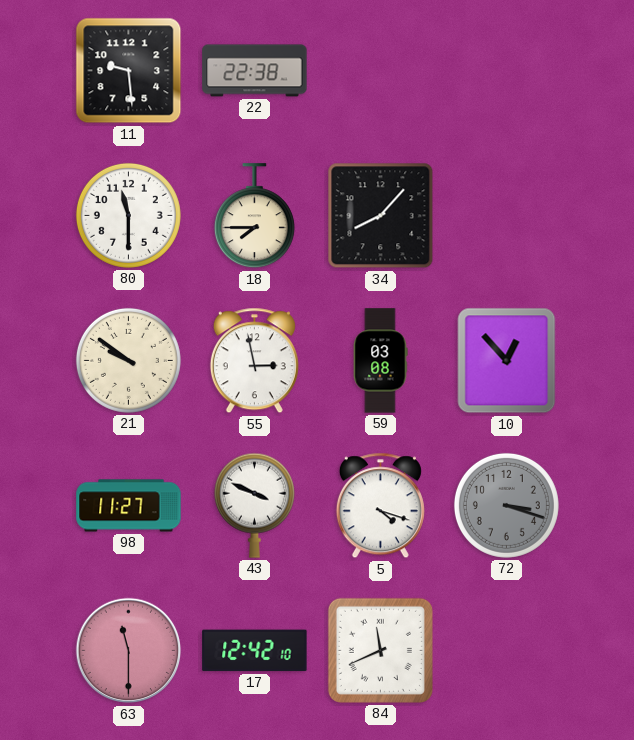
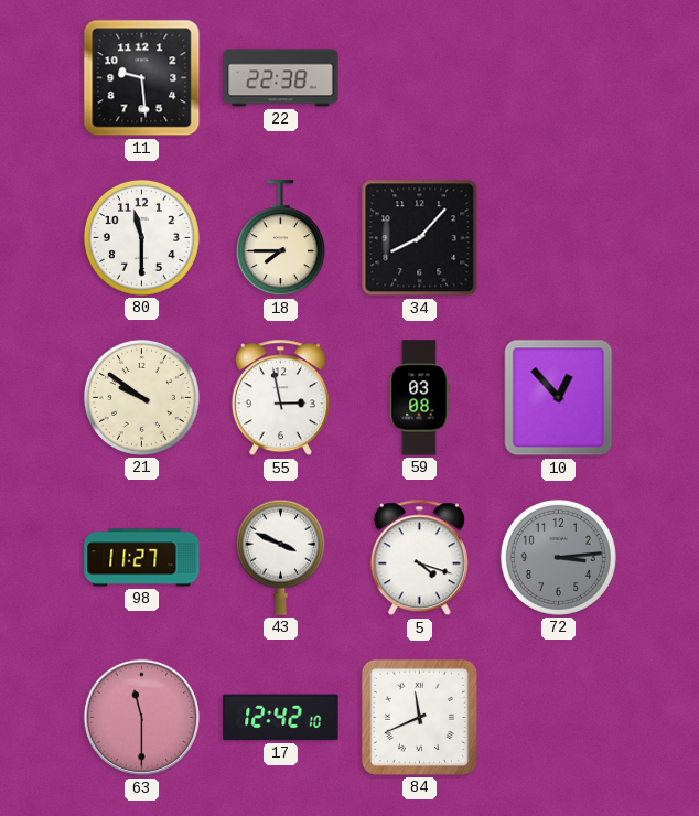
72: 3:18 -> 3:14
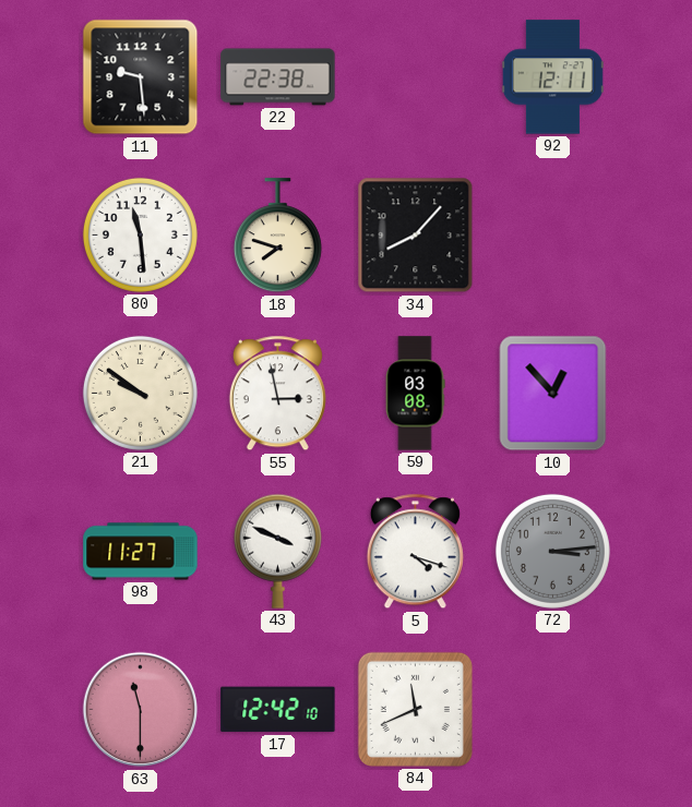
92: none -> 12:11
80: 11:30 -> 11:29
18: 7:45 -> 7:48
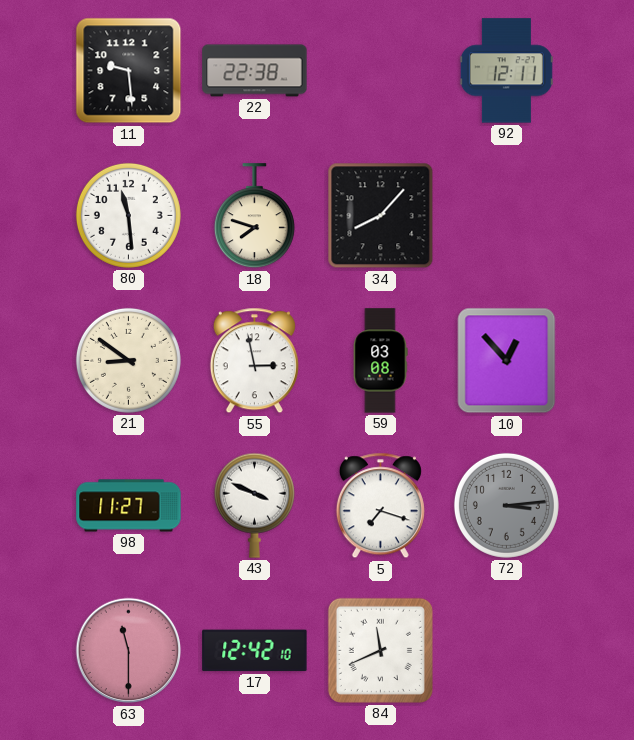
21: 9:51 -> 8:51
5: 4:18 -> 7:18
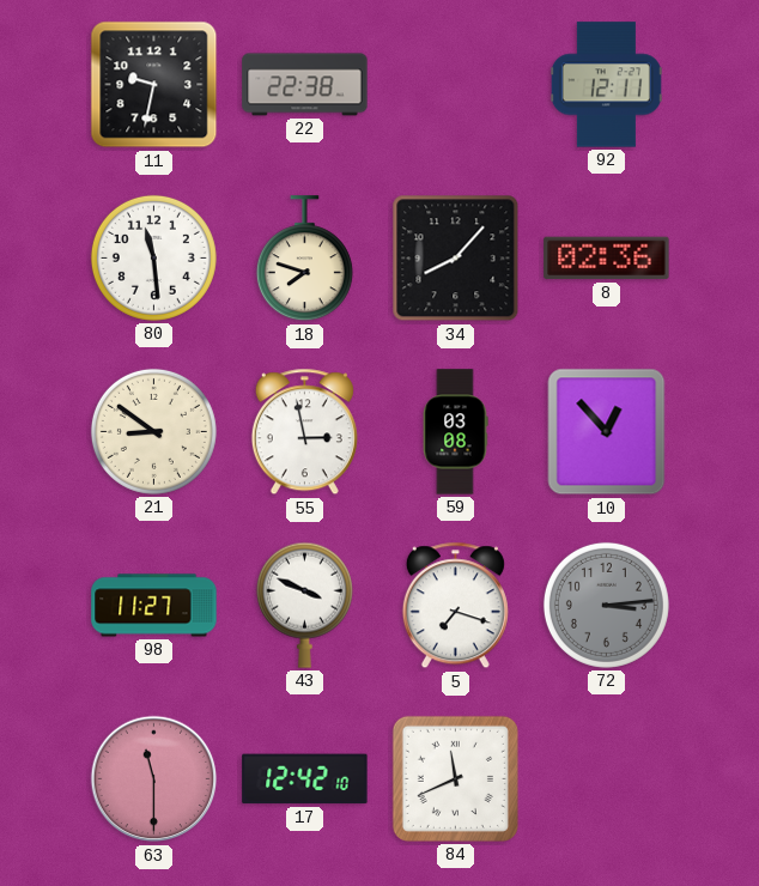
11: 9:29 -> 9:32
8: none -> 02:36
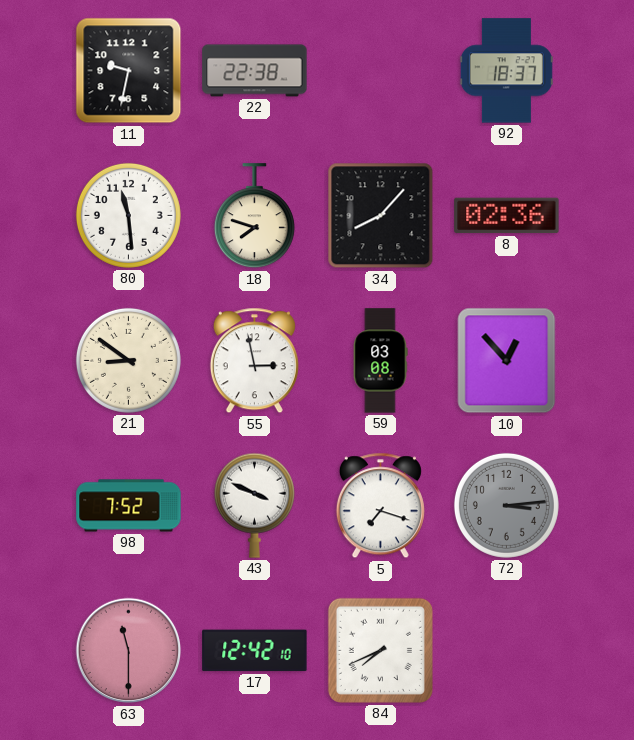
92: 12:11 -> 18:37
98: 11:27 -> 7:52
84: 11:41 -> 7:41
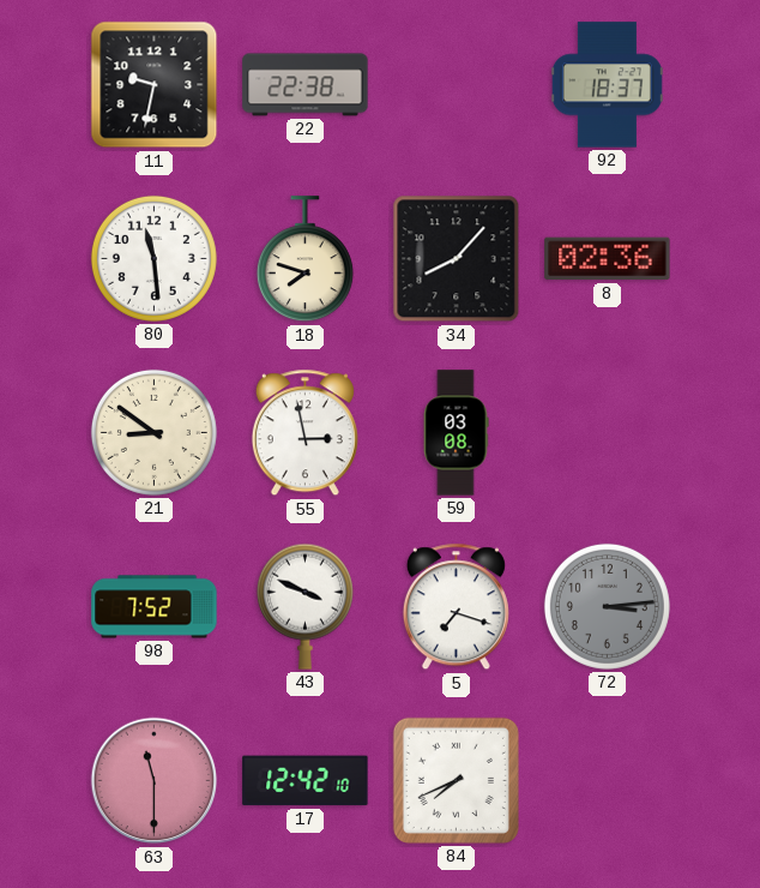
10: 12:53 -> none
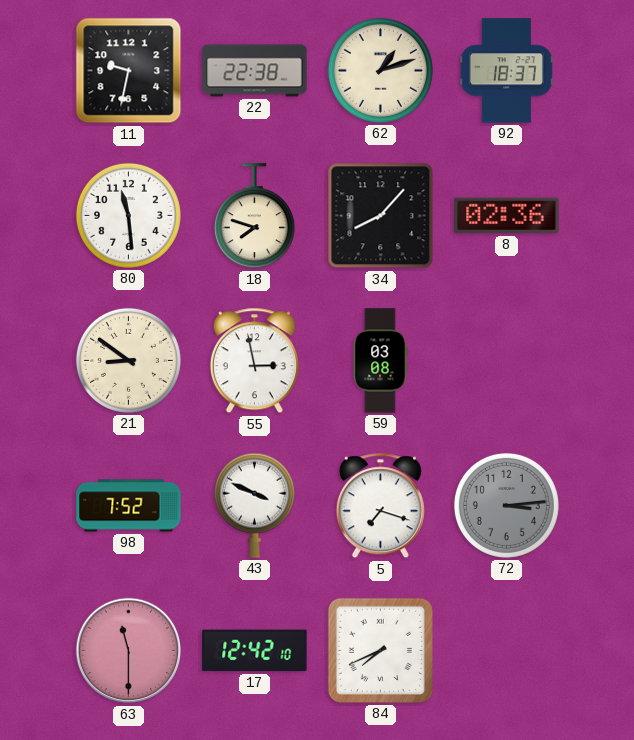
62: none -> 1:12
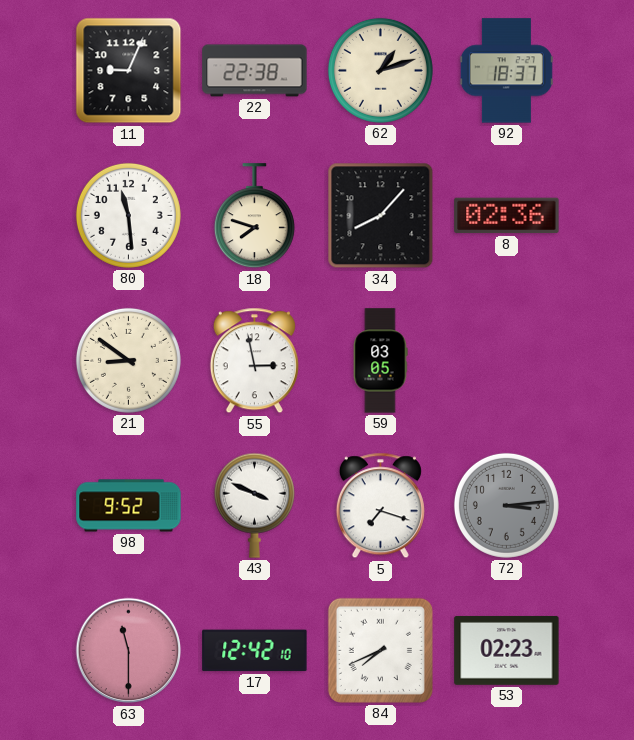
11: 9:32 -> 9:04
59: 03:08 -> 03:05
98: 7:52 -> 9:52
53: none -> 02:23
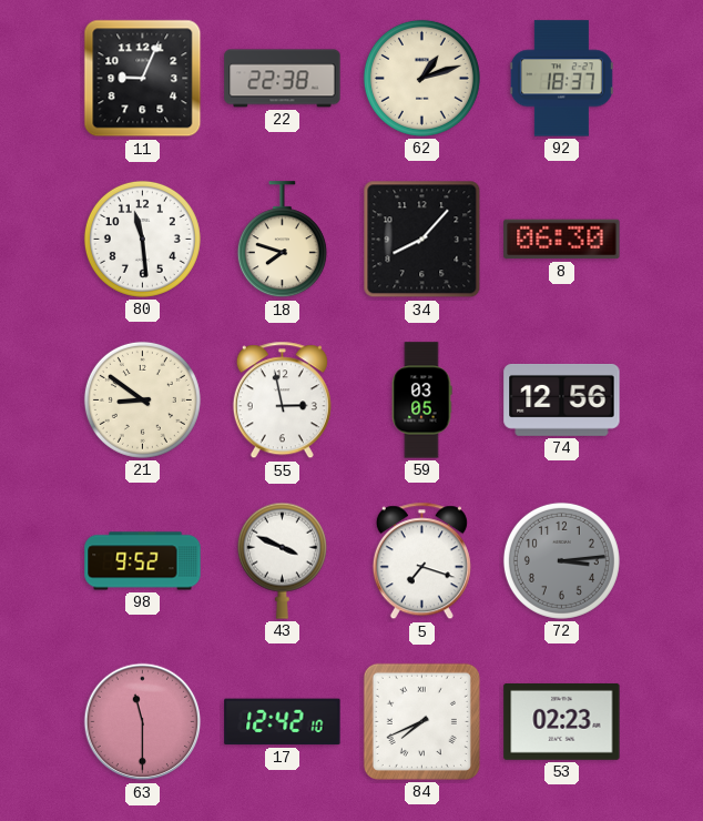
8: 02:36 -> 06:30
74: none -> 12:56
